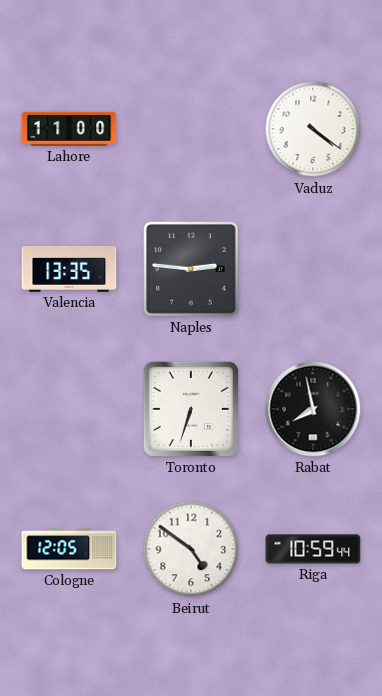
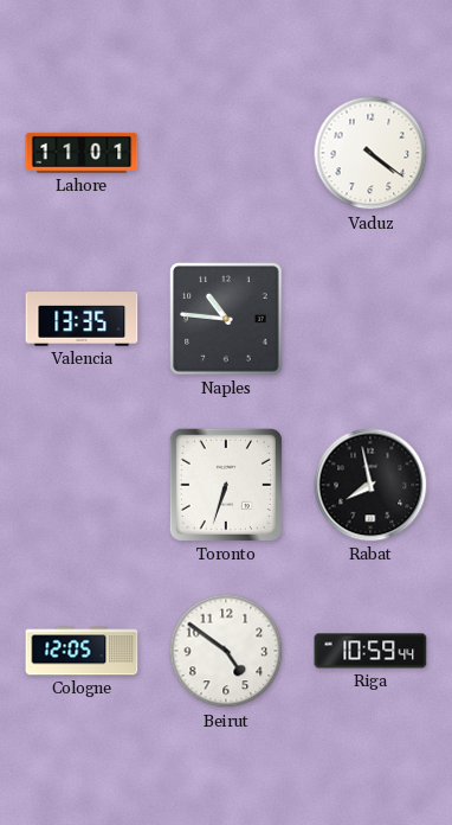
Lahore: 11:00 -> 11:01
Naples: 2:46 -> 10:46
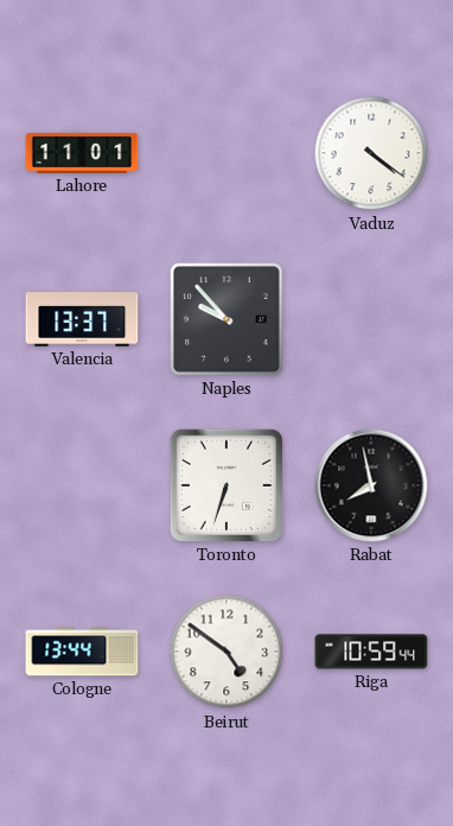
Valencia: 13:35 -> 13:37
Naples: 10:46 -> 9:53
Cologne: 12:05 -> 13:44
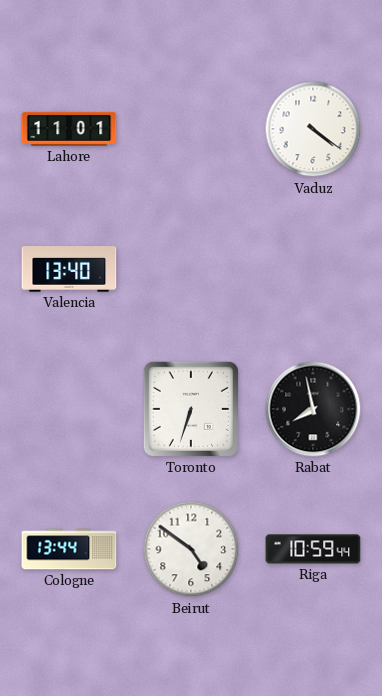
Valencia: 13:37 -> 13:40
Naples: 9:53 -> none
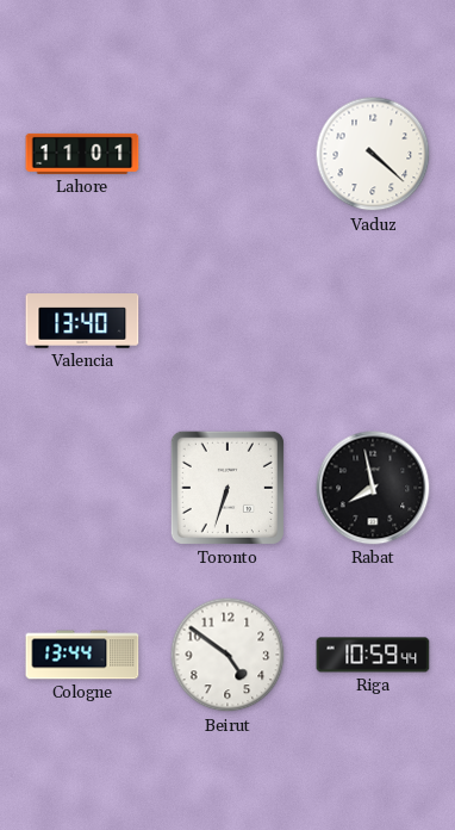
Vaduz: 4:21 -> 4:22
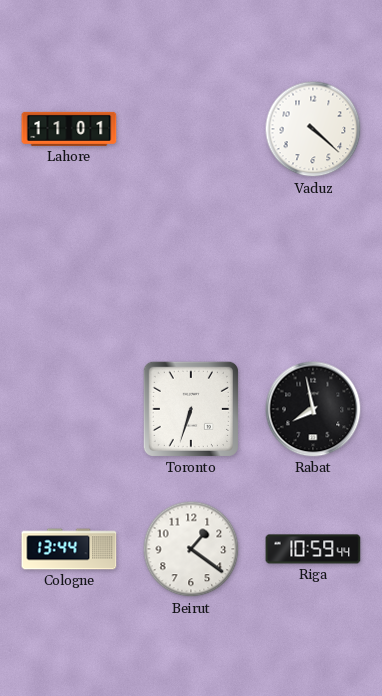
Valencia: 13:40 -> none
Beirut: 4:51 -> 1:21
